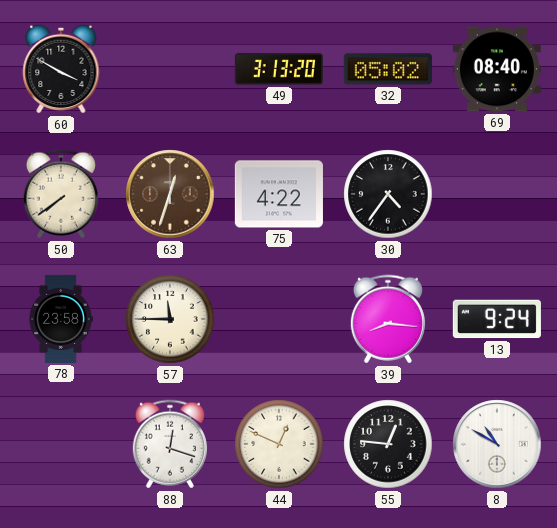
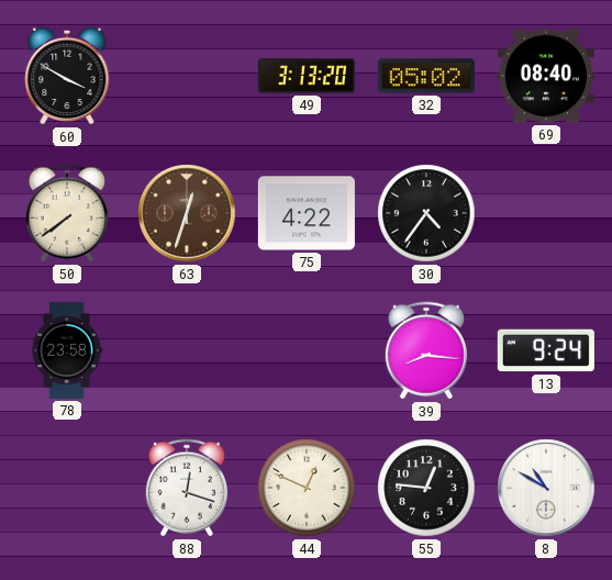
57: 11:45 -> none
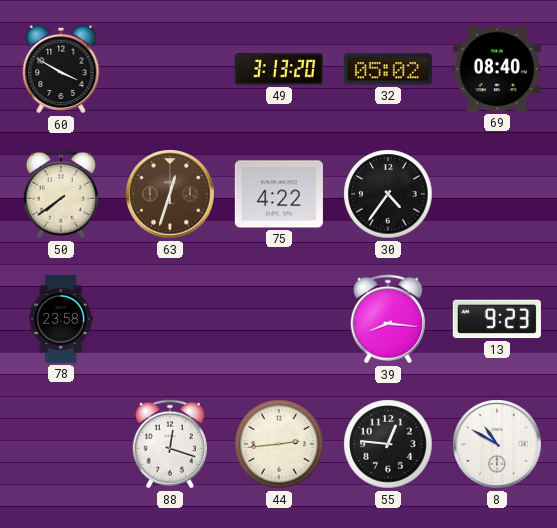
13: 9:24 -> 9:23
44: 12:49 -> 2:44
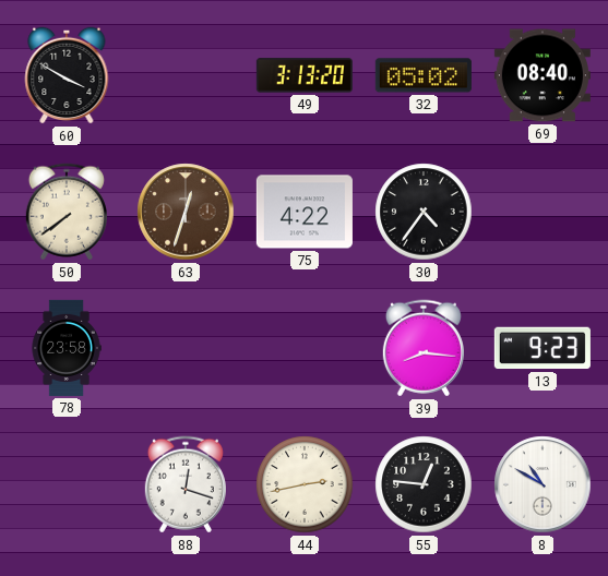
44: 2:44 -> 2:43
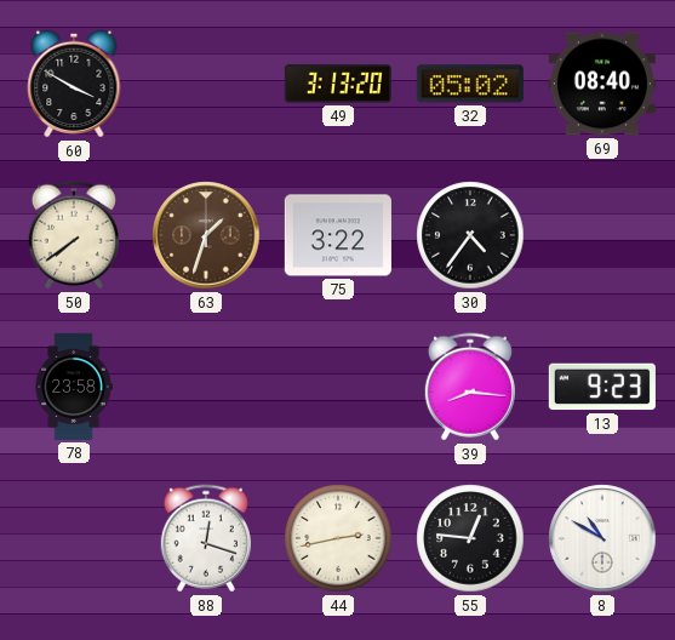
63: 12:33 -> 1:33
75: 4:22 -> 3:22
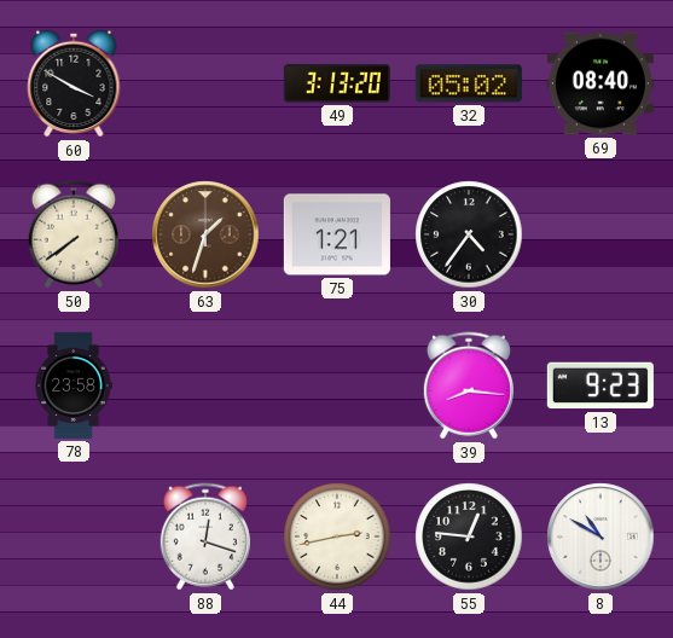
75: 3:22 -> 1:21
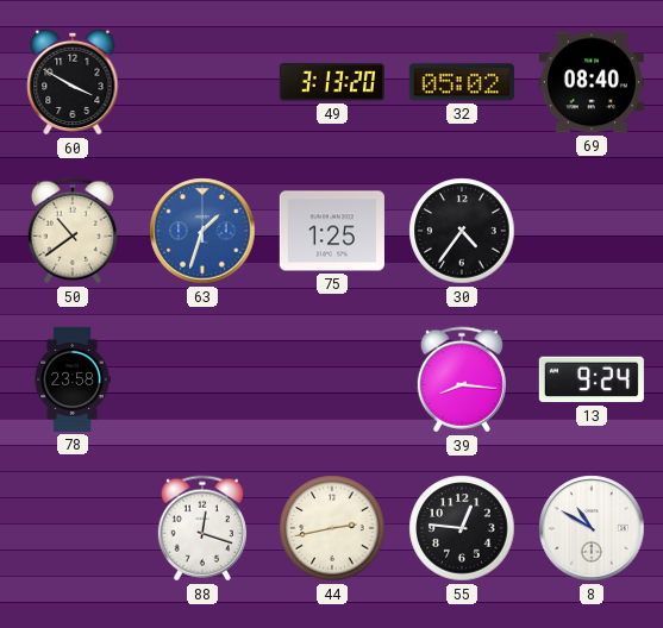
50: 7:39 -> 10:39
63 dial: brown -> blue
75: 1:21 -> 1:25
13: 9:23 -> 9:24
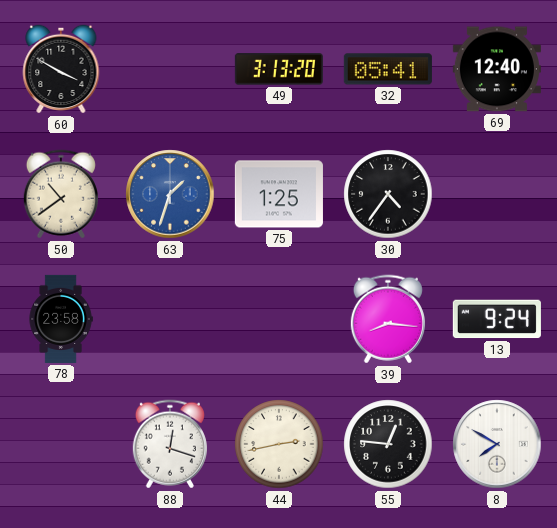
32: 05:02 -> 05:41
69: 08:40 -> 12:40
8: 10:50 -> 7:50
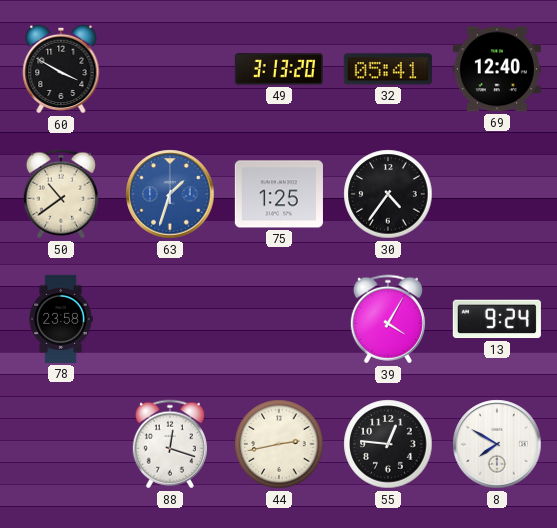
39: 8:16 -> 4:05
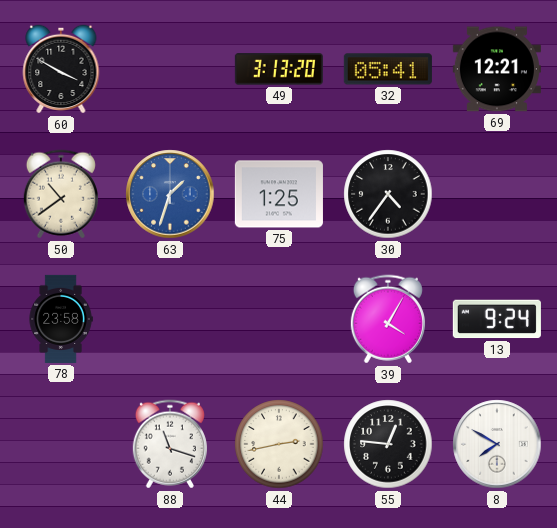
69: 12:40 -> 12:21
88: 12:18 -> 11:18
